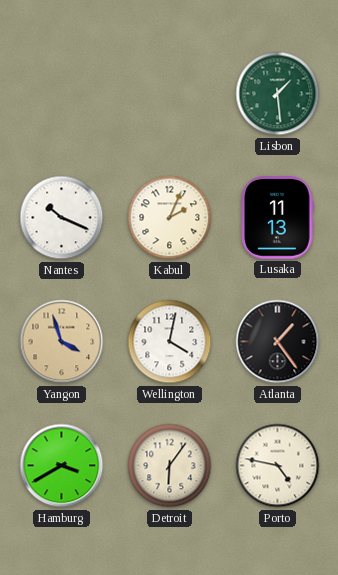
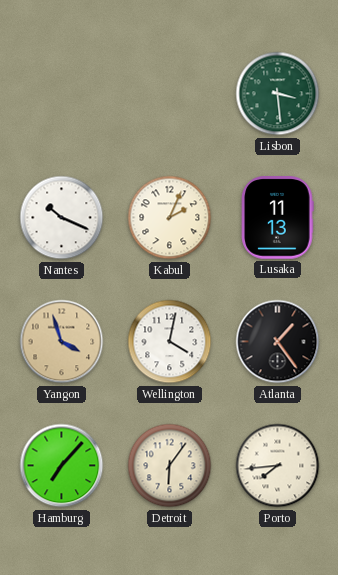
Lisbon: 1:29 -> 3:29
Hamburg: 3:40 -> 7:07
Porto: 4:47 -> 7:44
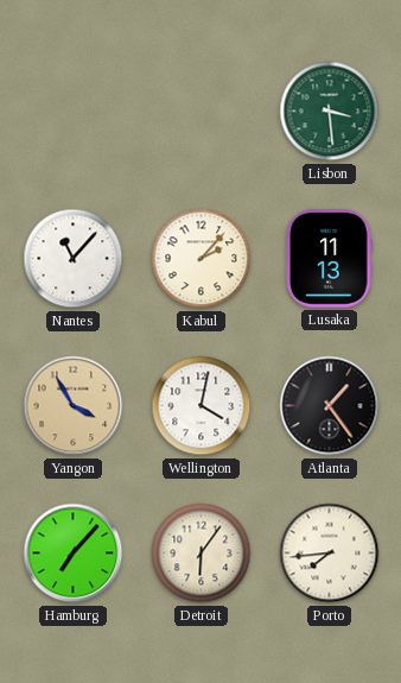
Nantes: 10:19 -> 11:07
Kabul: 2:04 -> 2:07
Yangon: 3:57 -> 3:55
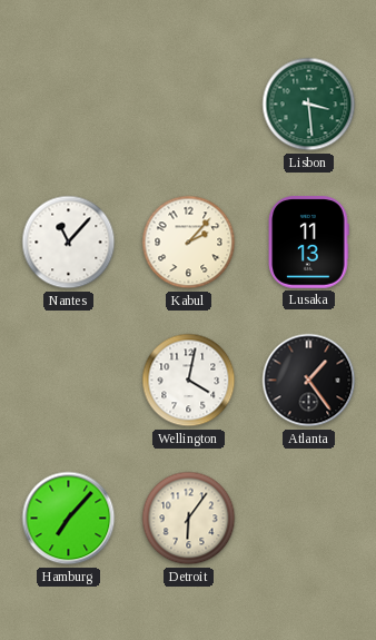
Yangon: 3:55 -> none
Porto: 7:44 -> none
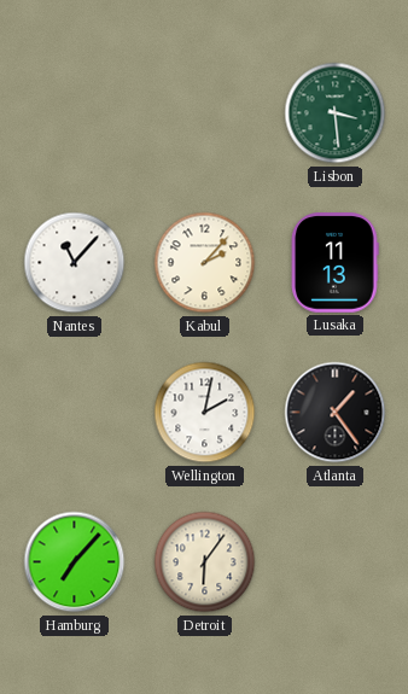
Wellington: 4:02 -> 2:02
